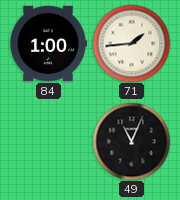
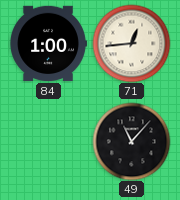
71: 1:44 -> 12:44
49: 11:04 -> 11:07
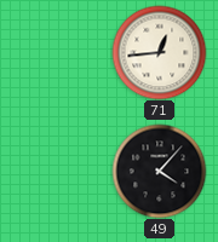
84: 1:00 -> none
49: 11:07 -> 4:07
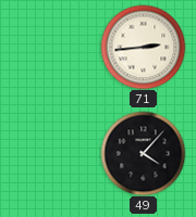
71: 12:44 -> 2:44
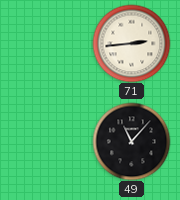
49: 4:07 -> 11:07
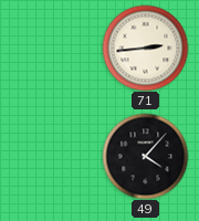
49: 11:07 -> 4:07
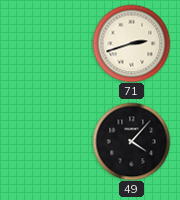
71: 2:44 -> 2:42
